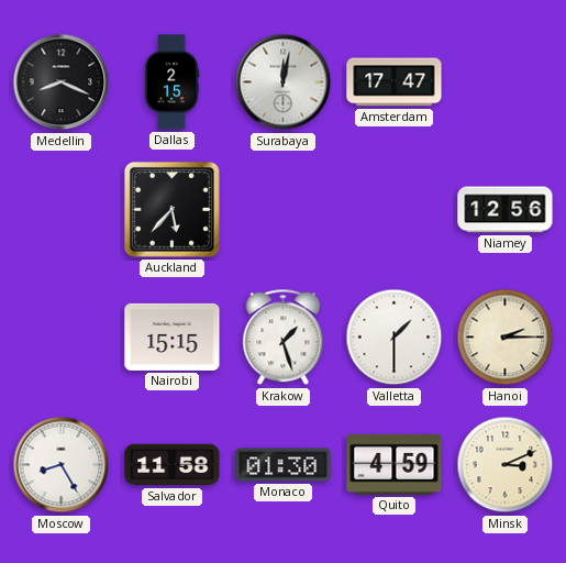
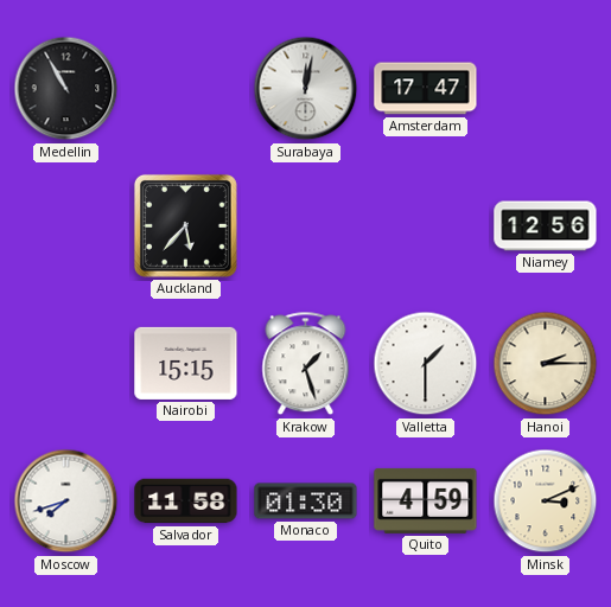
Medellin: 8:19 -> 10:55
Dallas: 2:15 -> none
Moscow: 8:25 -> 7:42
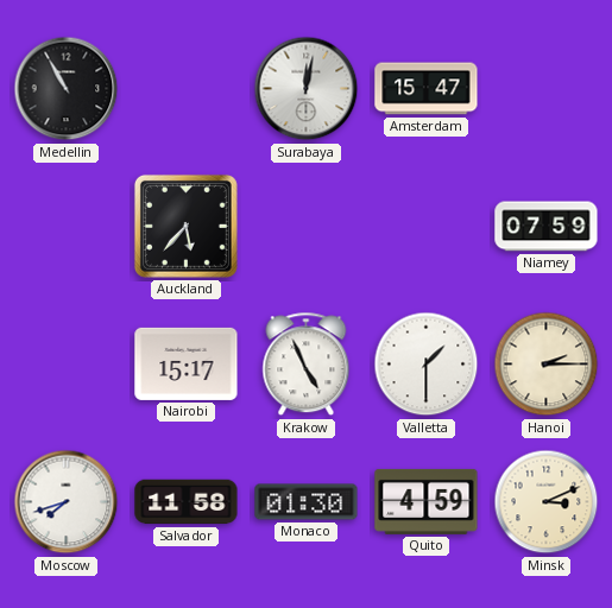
Amsterdam: 17:47 -> 15:47
Niamey: 12:56 -> 07:59
Nairobi: 15:15 -> 15:17
Krakow: 1:27 -> 4:56
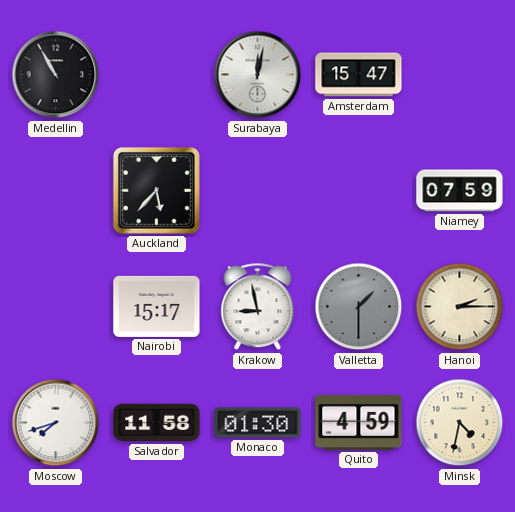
Krakow: 4:56 -> 8:58
Valletta dial: white -> grey
Minsk: 3:11 -> 4:32
